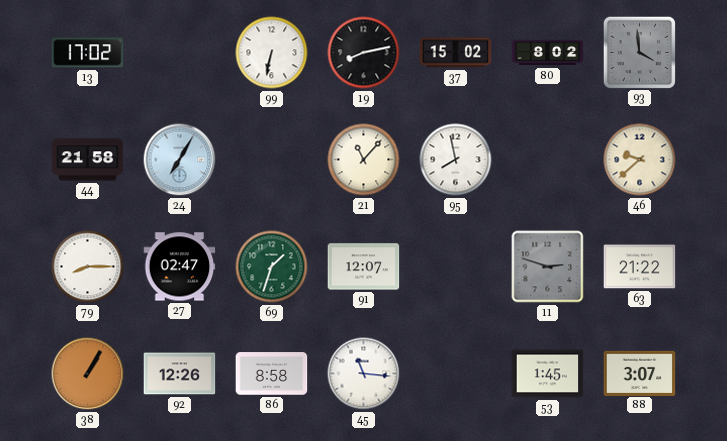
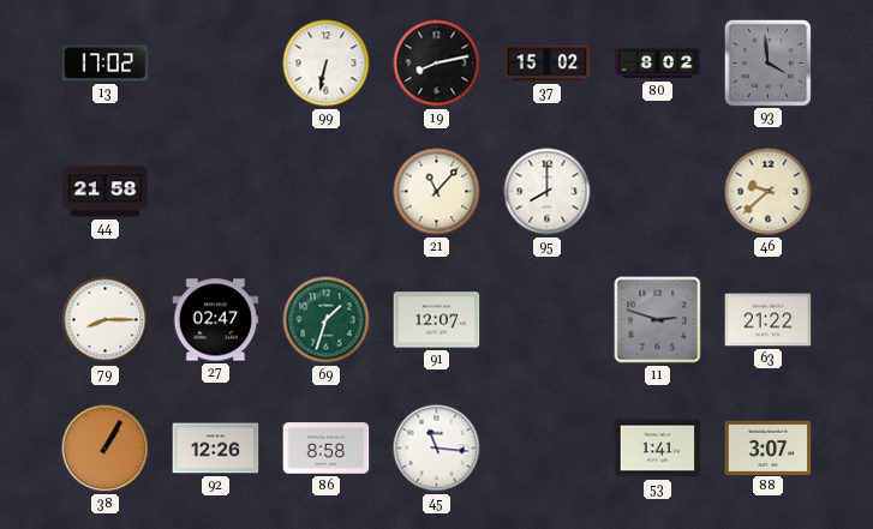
24: 7:05 -> none
95: 7:58 -> 8:00
53: 1:45 -> 1:41
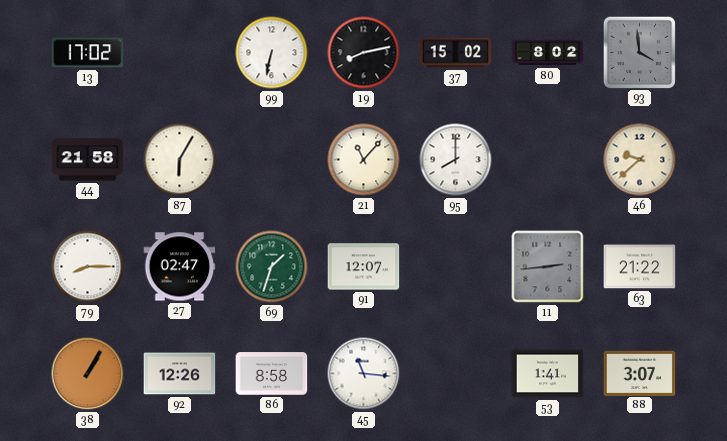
87: none -> 6:05
11: 2:48 -> 2:44
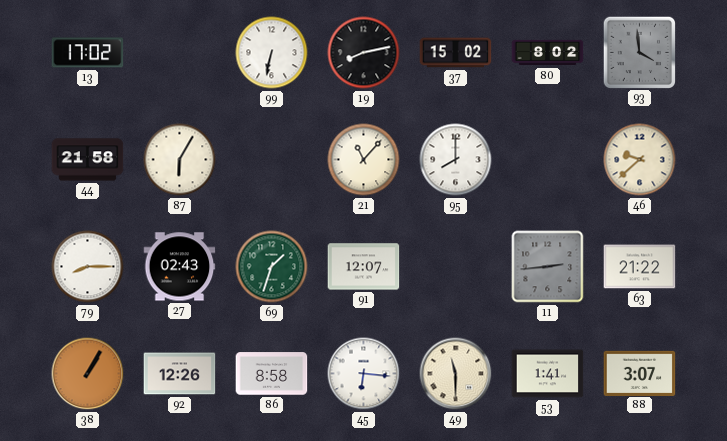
27: 02:47 -> 02:43
45: 11:16 -> 6:16
49: none -> 11:30
